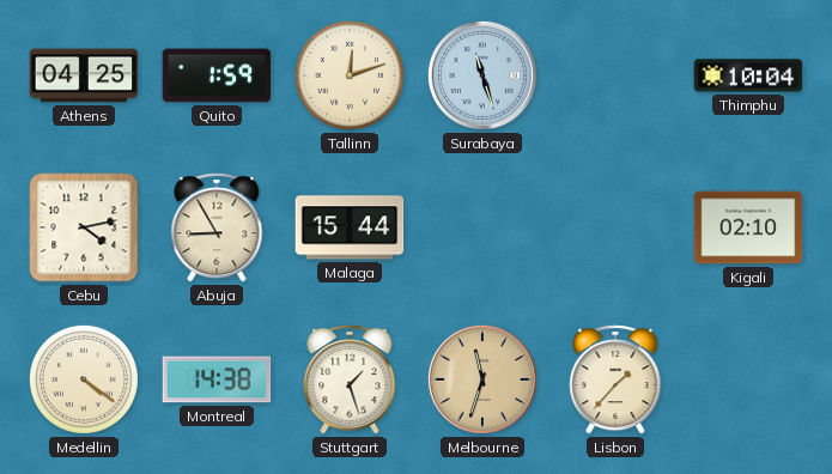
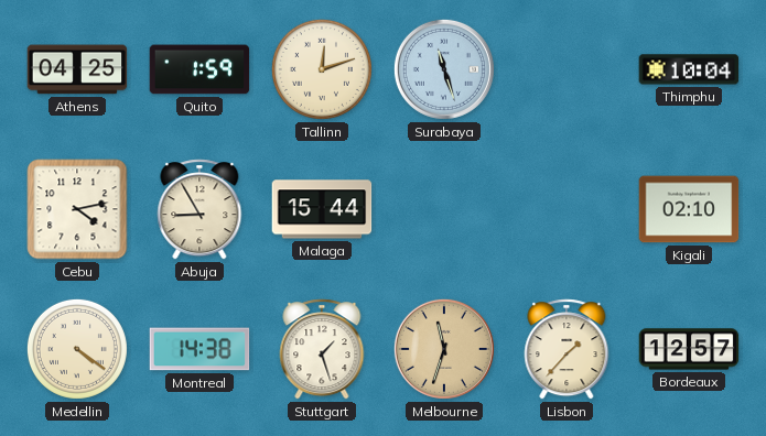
Bordeaux: none -> 12:57
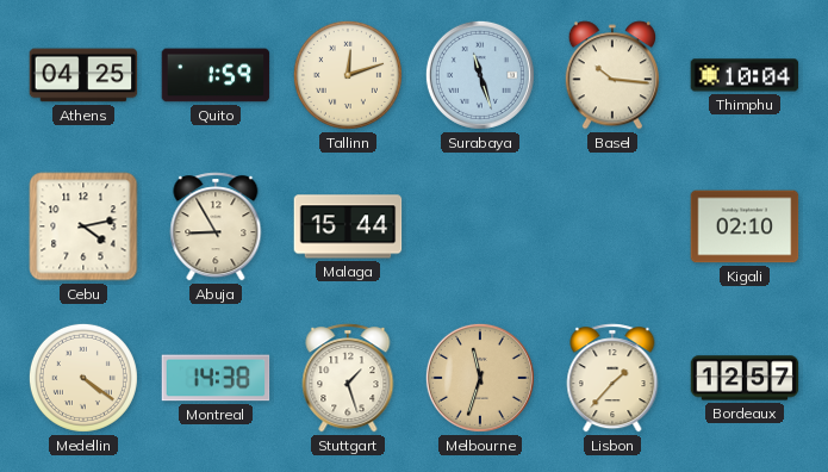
Basel: none -> 10:16
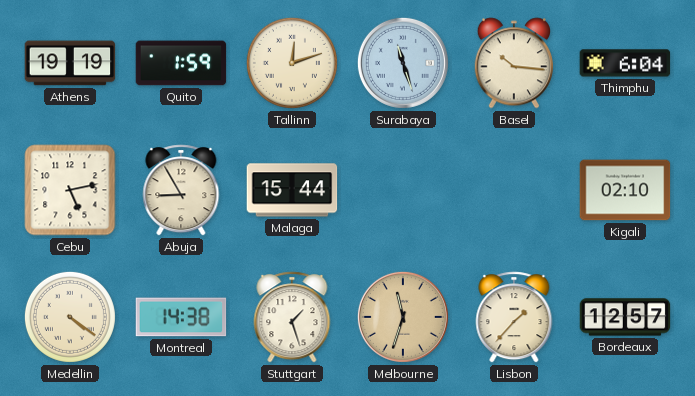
Athens: 04:25 -> 19:19
Thimphu: 10:04 -> 6:04
Cebu: 4:13 -> 5:13
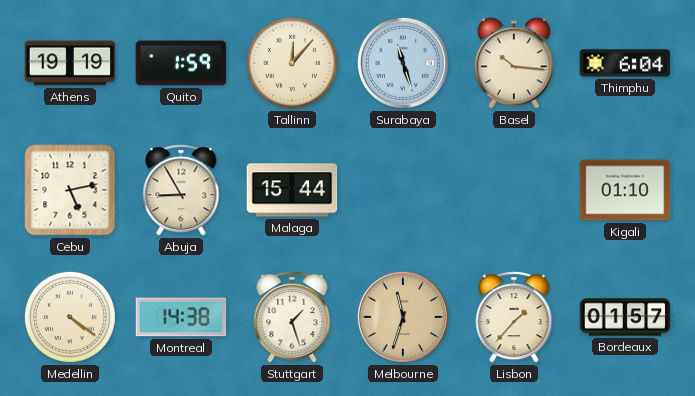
Tallinn: 12:12 -> 12:07
Kigali: 02:10 -> 01:10
Bordeaux: 12:57 -> 01:57
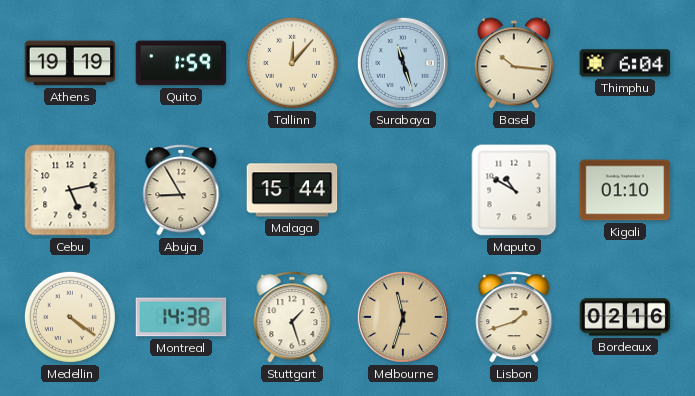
Maputo: none -> 10:50
Lisbon: 1:37 -> 1:42
Bordeaux: 01:57 -> 02:16
